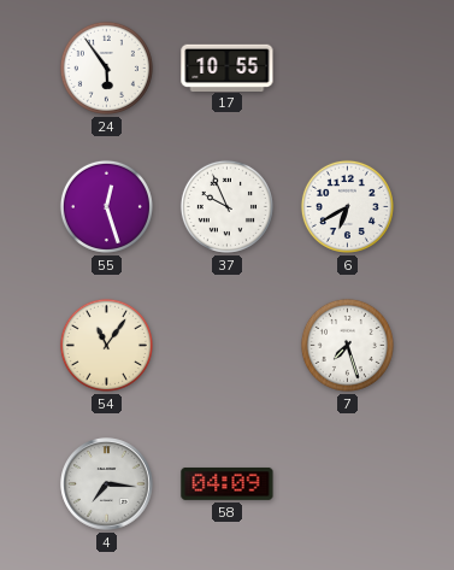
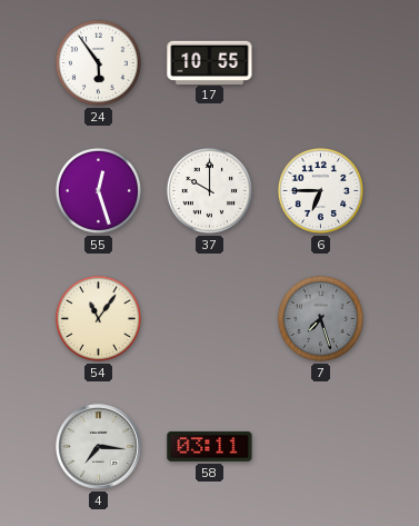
37: 9:56 -> 10:00
6: 6:40 -> 6:45
7 dial: white -> grey
58: 04:09 -> 03:11
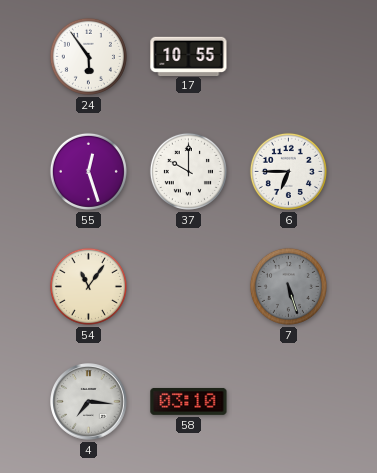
7: 7:27 -> 5:27
58: 03:11 -> 03:10
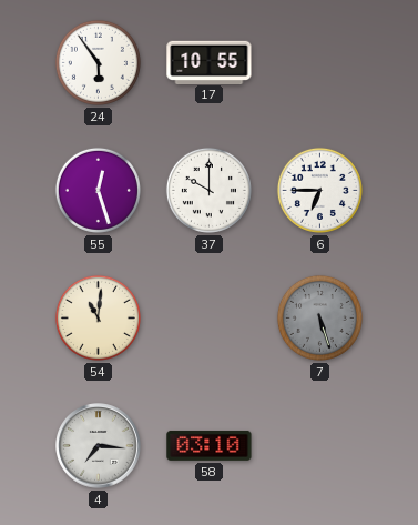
54: 11:06 -> 11:01
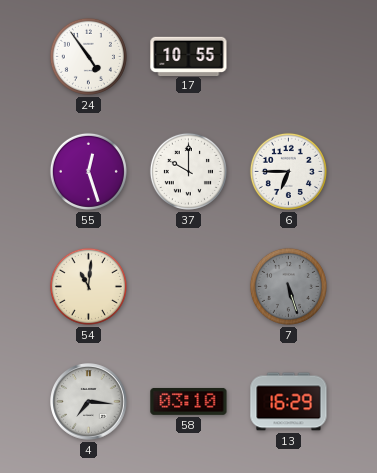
24: 5:54 -> 4:54
13: none -> 16:29
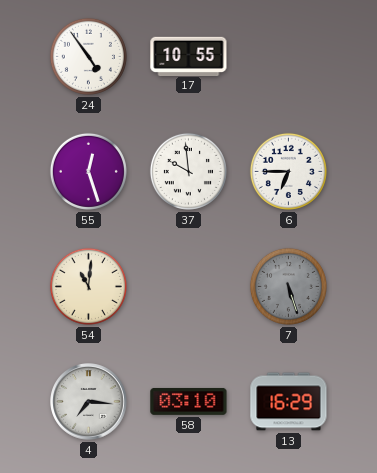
37: 10:00 -> 9:59
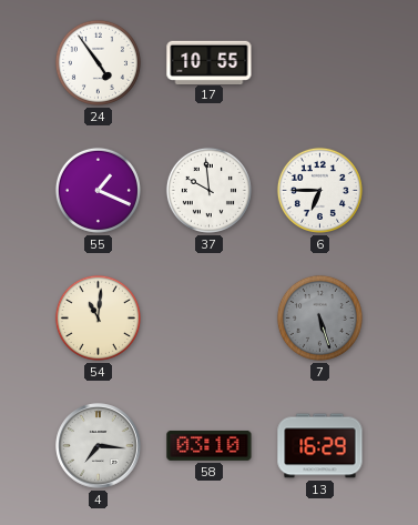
55: 12:27 -> 1:19
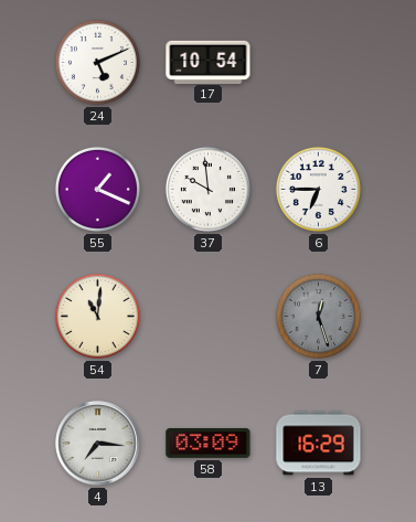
24: 4:54 -> 5:11
17: 10:55 -> 10:54
7: 5:27 -> 12:27
58: 03:10 -> 03:09
